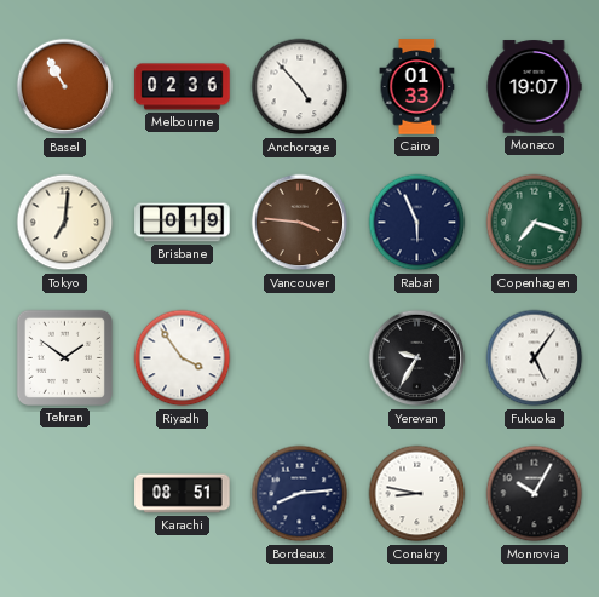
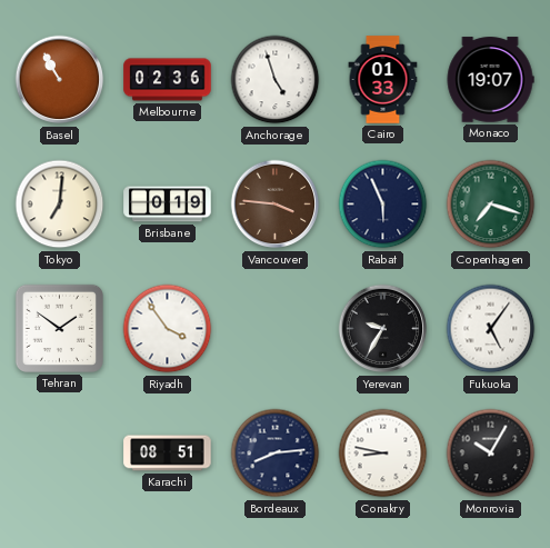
Anchorage: 4:53 -> 4:57
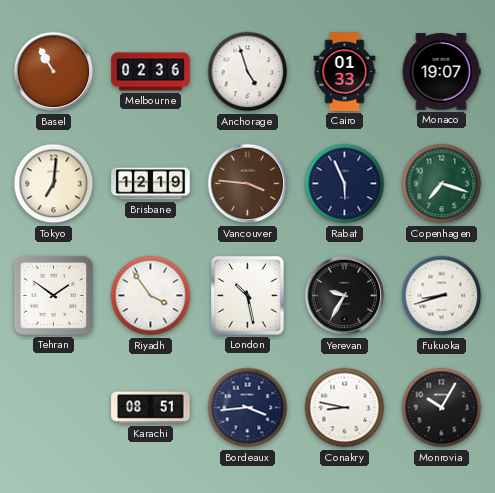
Brisbane: 0:19 -> 12:19
London: none -> 10:28
Fukuoka: 5:06 -> 8:42
Bordeaux: 8:14 -> 3:44
